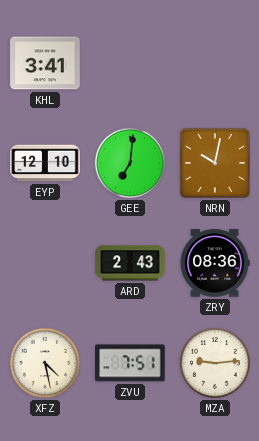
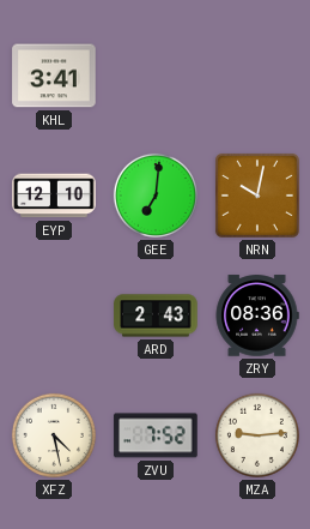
ZVU: 7:51 -> 7:52
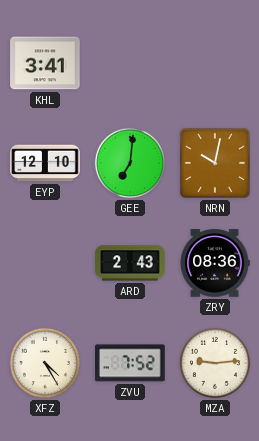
XFZ: 4:28 -> 4:25
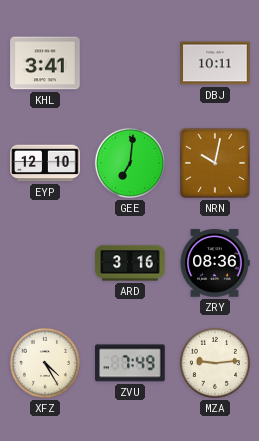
DBJ: none -> 10:11
ARD: 2:43 -> 3:16
ZVU: 7:52 -> 7:49
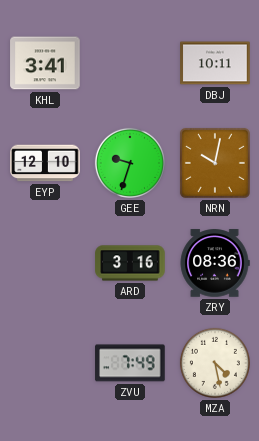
GEE: 7:01 -> 9:33
XFZ: 4:25 -> none
MZA: 9:14 -> 4:28
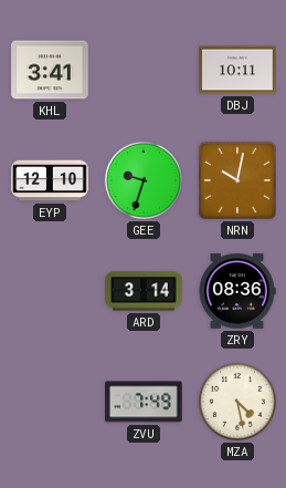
ARD: 3:16 -> 3:14
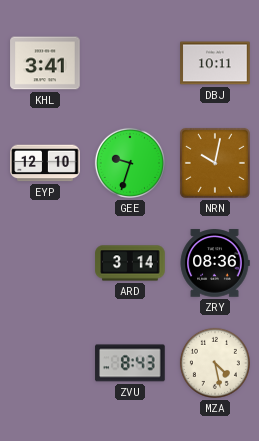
ZVU: 7:49 -> 8:43
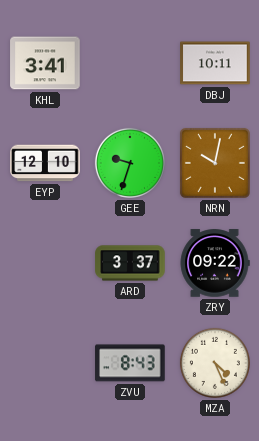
ARD: 3:14 -> 3:37
ZRY: 08:36 -> 09:22
MZA: 4:28 -> 4:26
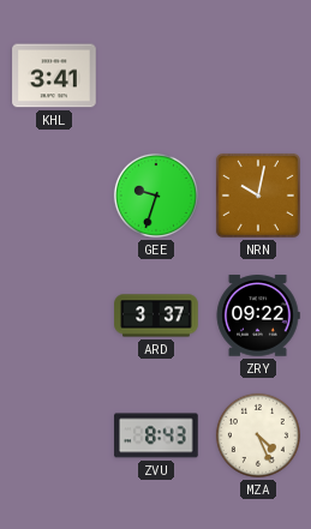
DBJ: 10:11 -> none
EYP: 12:10 -> none
